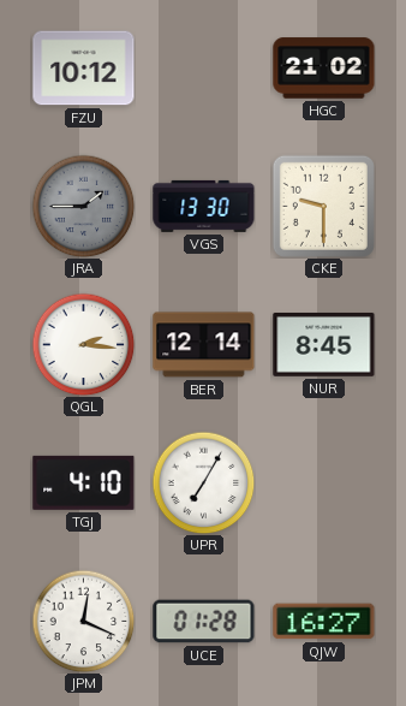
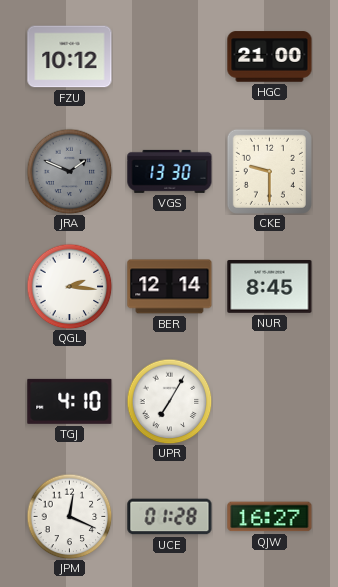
HGC: 21:02 -> 21:00
JRA: 1:45 -> 1:49
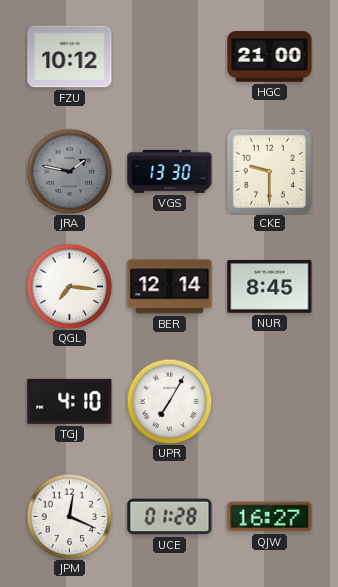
JRA: 1:49 -> 1:47
QGL: 2:16 -> 7:16
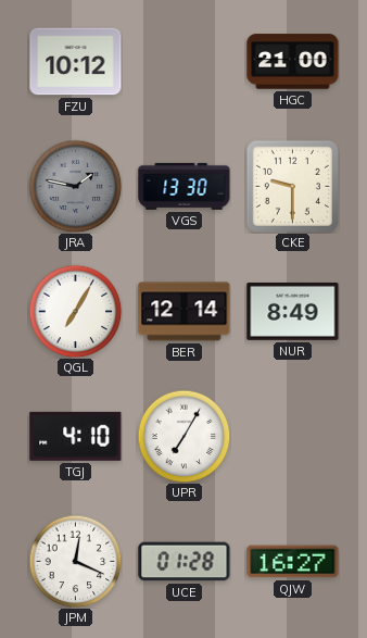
QGL: 7:16 -> 7:05
NUR: 8:45 -> 8:49
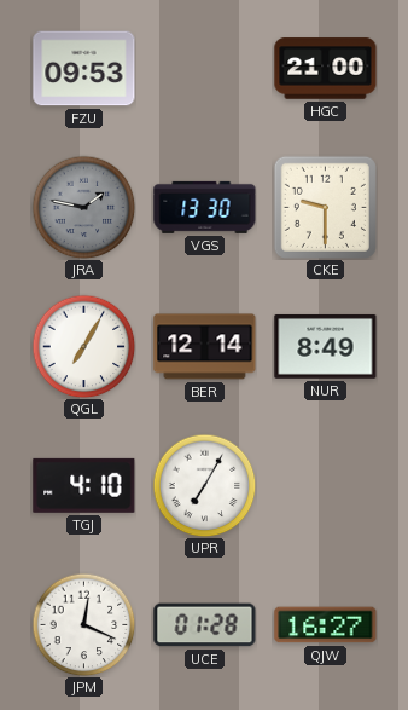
FZU: 10:12 -> 09:53
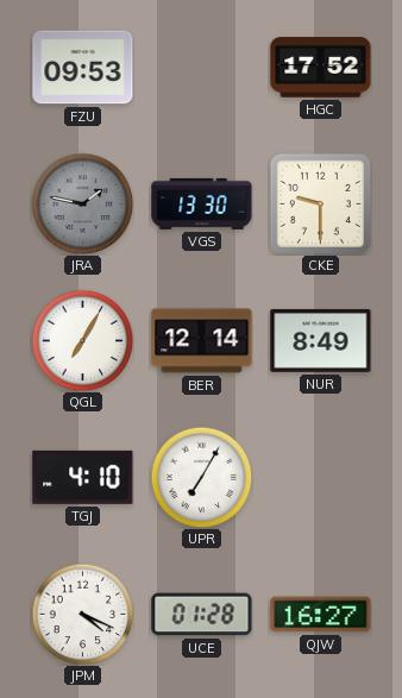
HGC: 21:00 -> 17:52
JPM: 12:19 -> 4:19
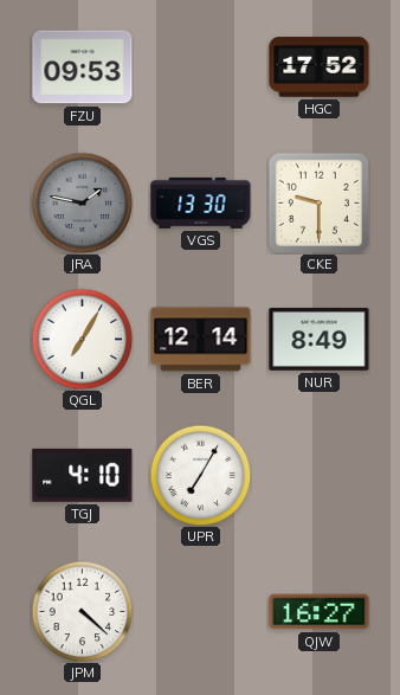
JPM: 4:19 -> 4:22
UCE: 01:28 -> none
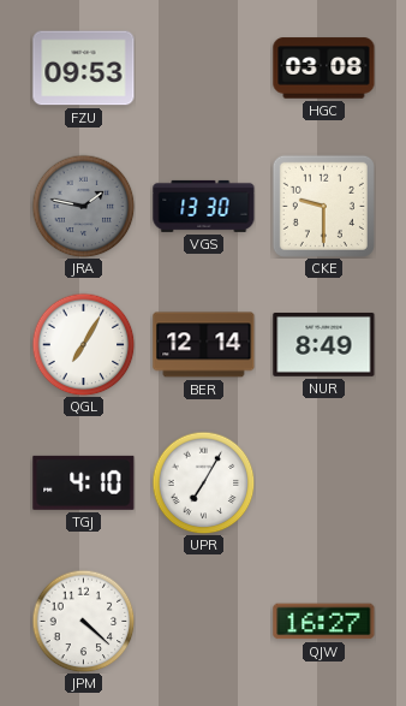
HGC: 17:52 -> 03:08
